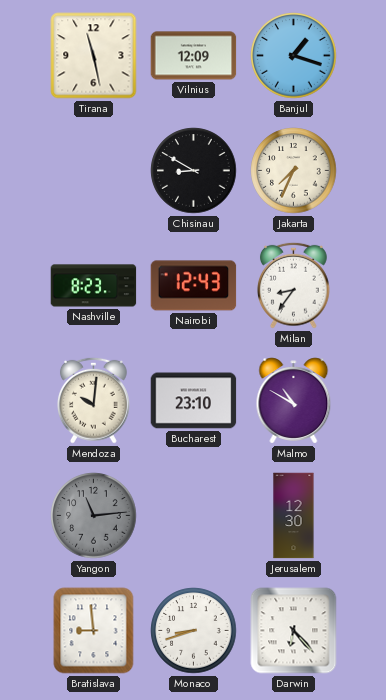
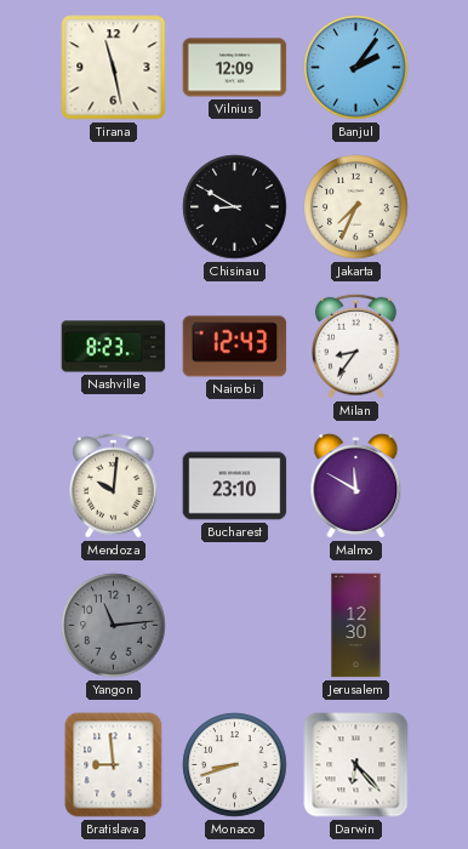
Banjul: 1:18 -> 2:06
Malmo: 10:50 -> 11:50
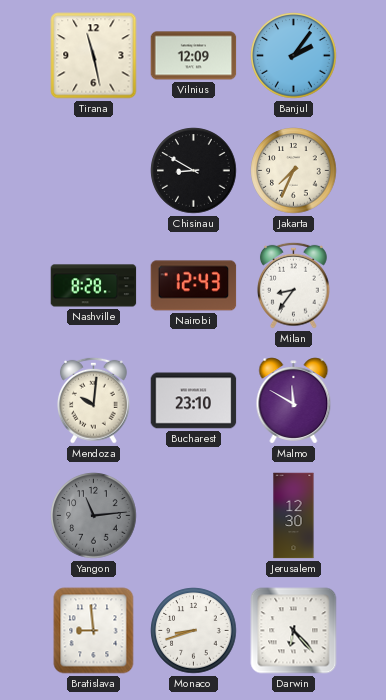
Nashville: 8:23 -> 8:28
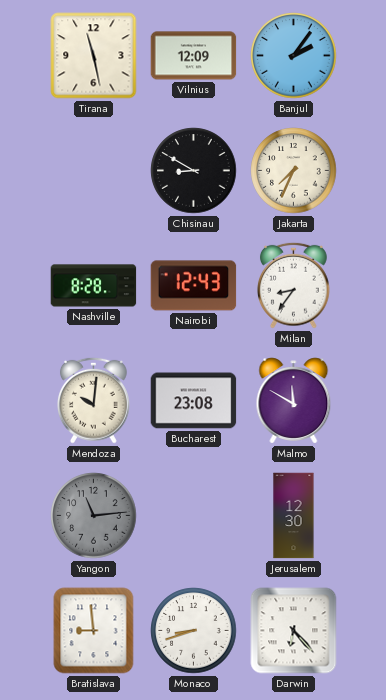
Bucharest: 23:10 -> 23:08
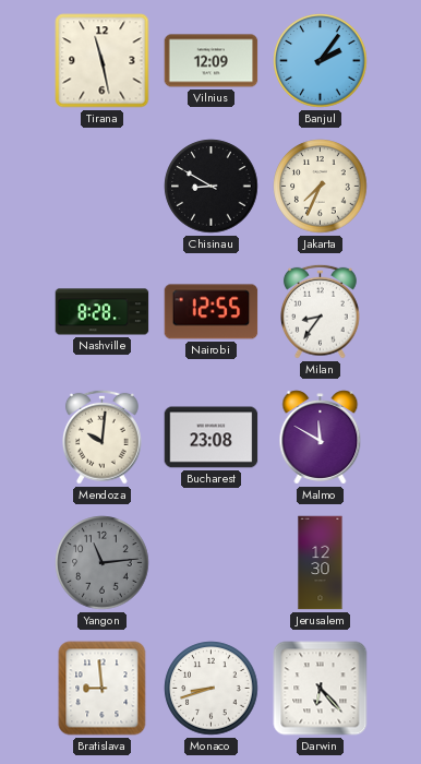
Nairobi: 12:43 -> 12:55
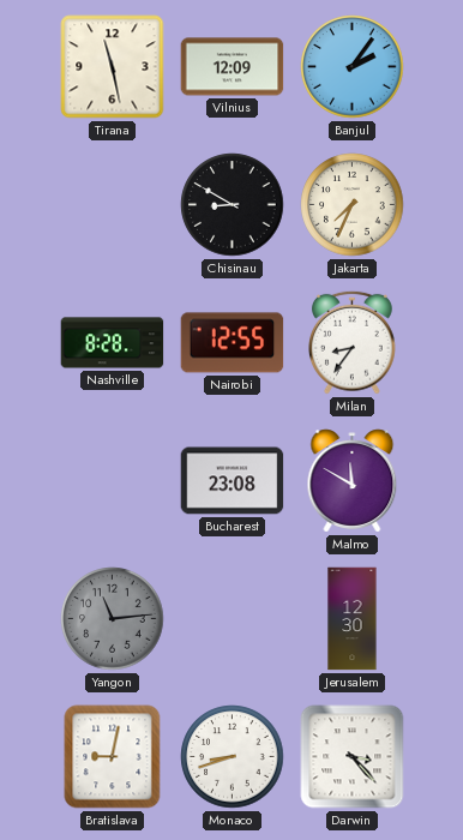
Mendoza: 10:01 -> none
Bratislava: 8:59 -> 9:02
Darwin: 6:23 -> 3:23
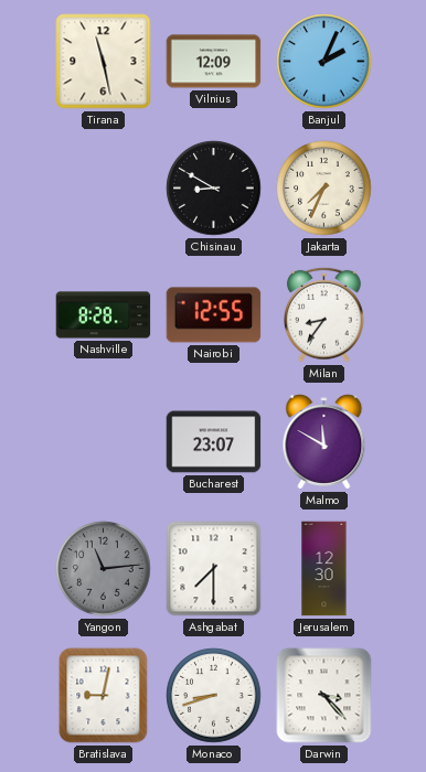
Banjul: 2:06 -> 2:04
Bucharest: 23:08 -> 23:07
Ashgabat: none -> 7:30
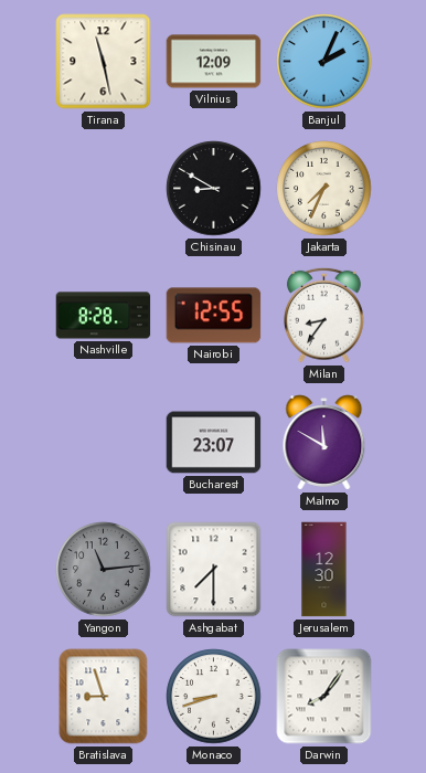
Bratislava: 9:02 -> 8:57
Darwin: 3:23 -> 8:06
